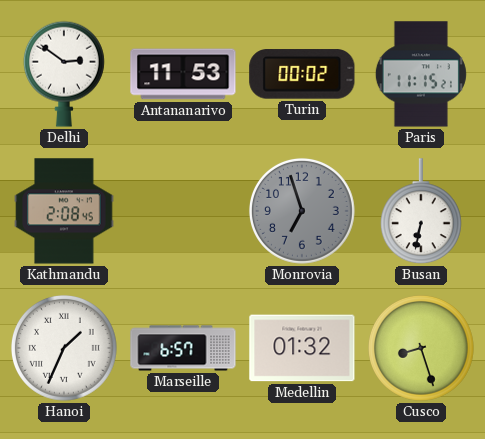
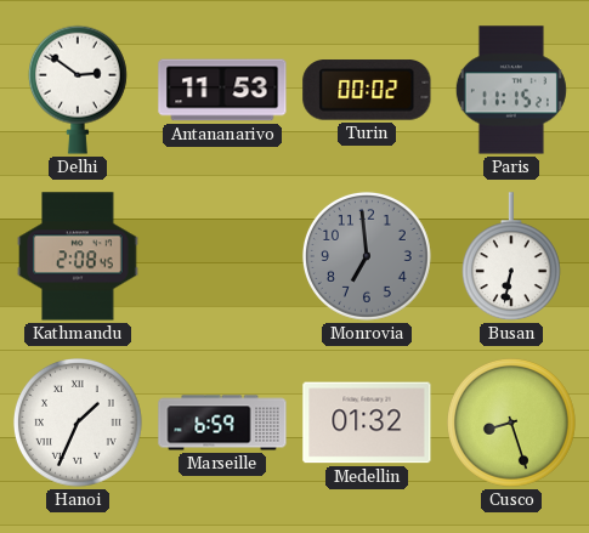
Monrovia: 6:57 -> 6:59
Marseille: 6:57 -> 6:59
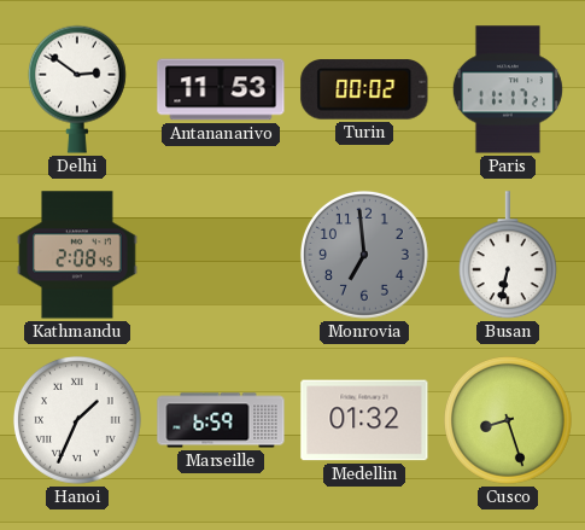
Paris: 11:15 -> 11:17
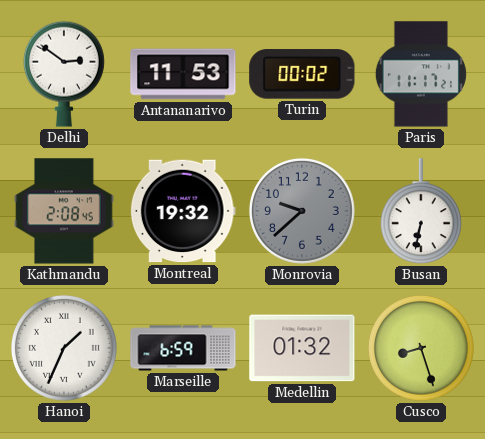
Montreal: none -> 19:32
Monrovia: 6:59 -> 9:38
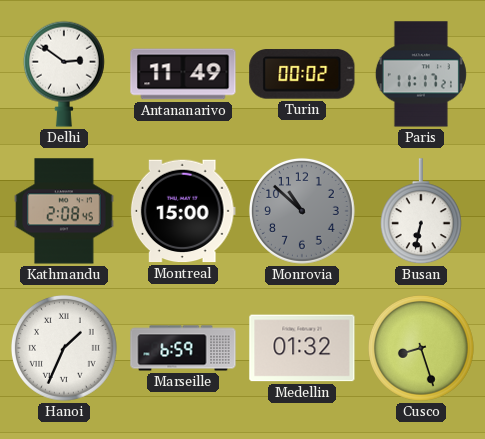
Antananarivo: 11:53 -> 11:49
Montreal: 19:32 -> 15:00
Monrovia: 9:38 -> 10:52
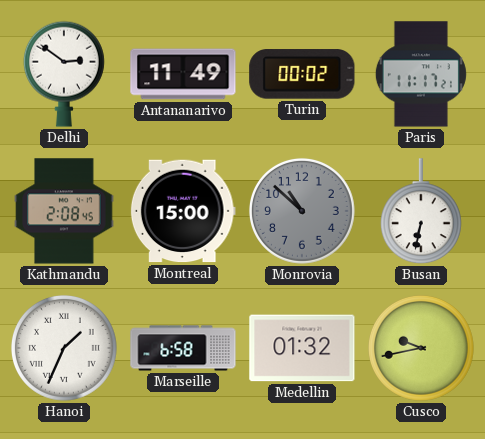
Marseille: 6:59 -> 6:58
Cusco: 8:27 -> 9:43
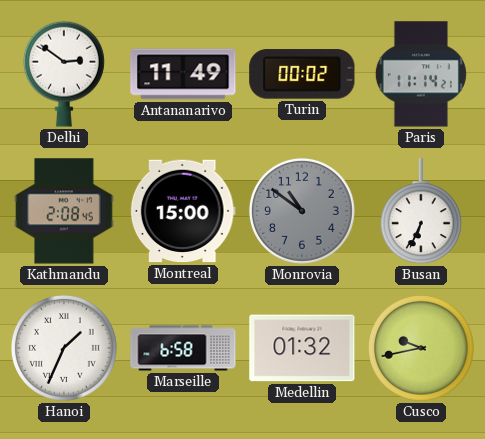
Paris: 11:17 -> 11:14
Monrovia: 10:52 -> 10:51
Busan: 6:32 -> 6:34
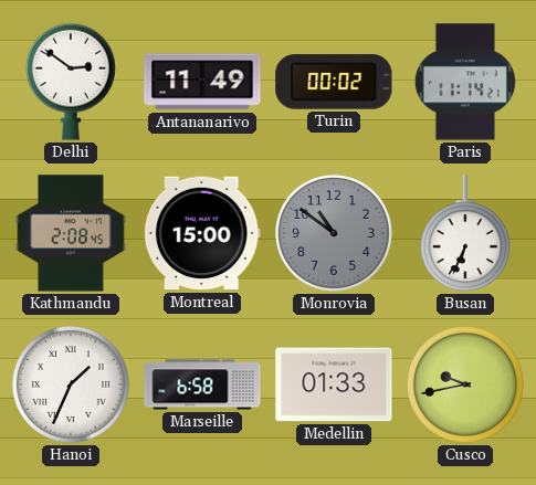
Medellin: 01:32 -> 01:33
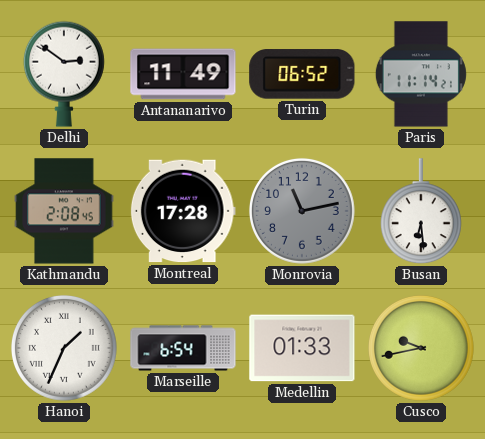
Turin: 00:02 -> 06:52
Montreal: 15:00 -> 17:28
Monrovia: 10:51 -> 11:13
Busan: 6:34 -> 6:29
Marseille: 6:58 -> 6:54
